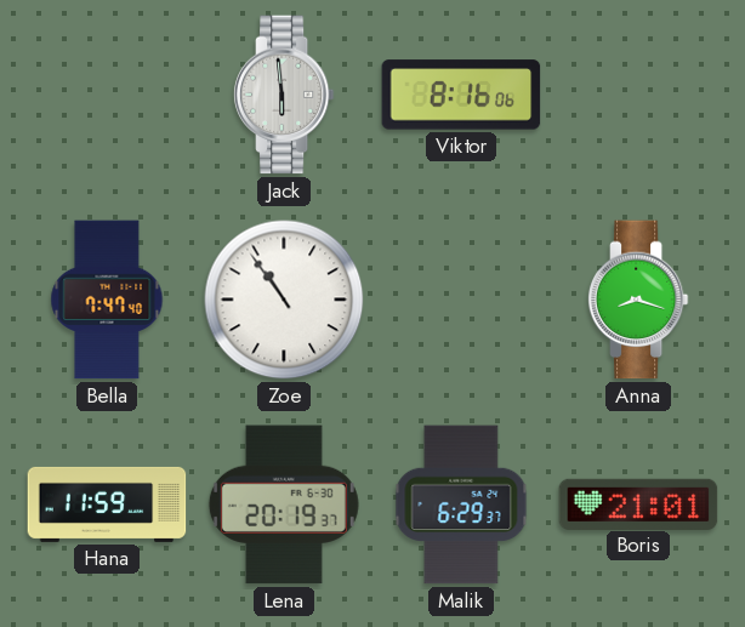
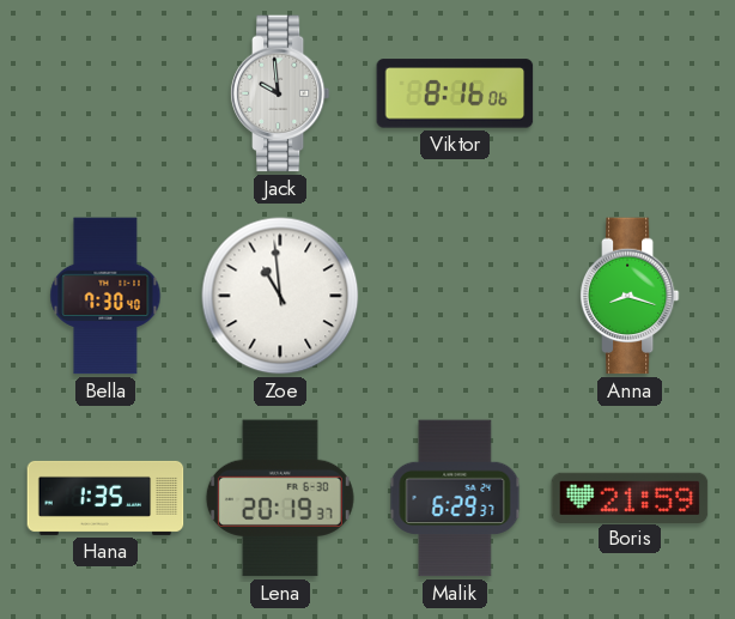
Jack: 5:59 -> 9:59
Bella: 7:47 -> 7:30
Zoe: 10:54 -> 10:59
Hana: 11:59 -> 1:35
Boris: 21:01 -> 21:59
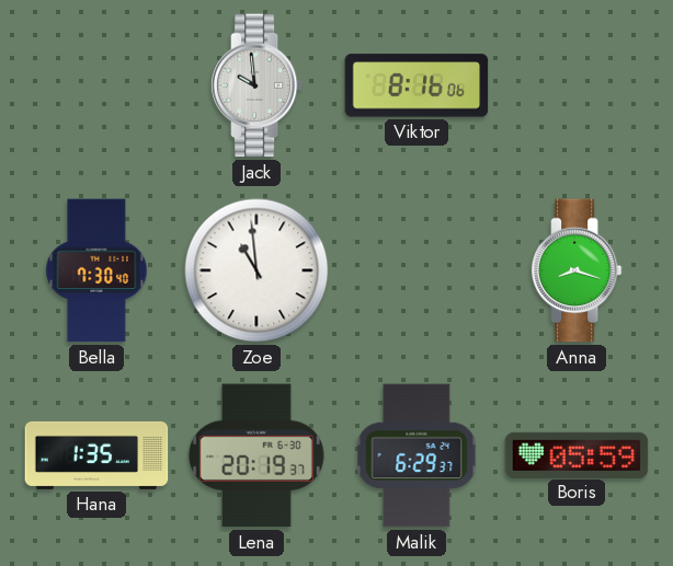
Boris: 21:59 -> 05:59
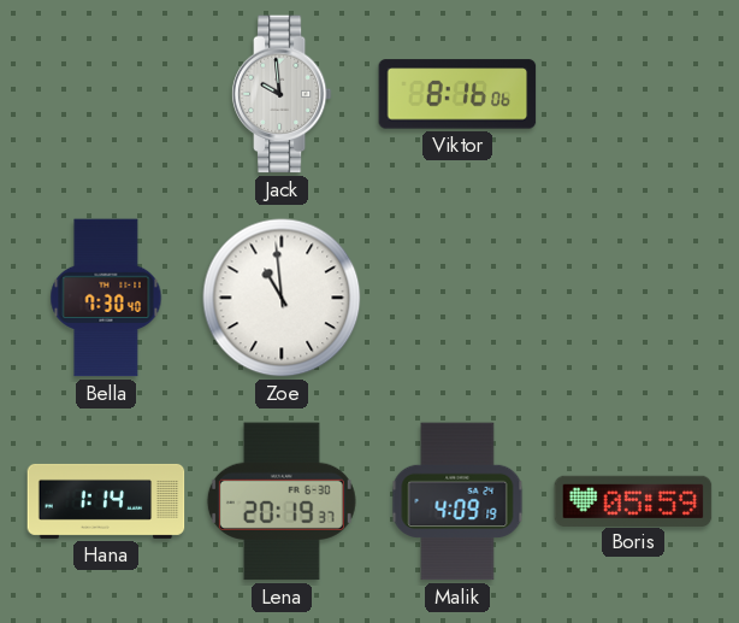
Anna: 8:18 -> none
Hana: 1:35 -> 1:14
Malik: 6:29 -> 4:09
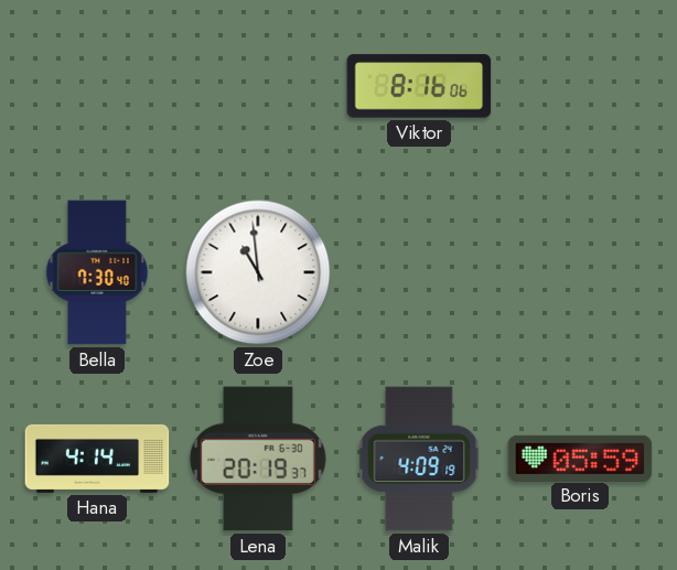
Jack: 9:59 -> none
Hana: 1:14 -> 4:14
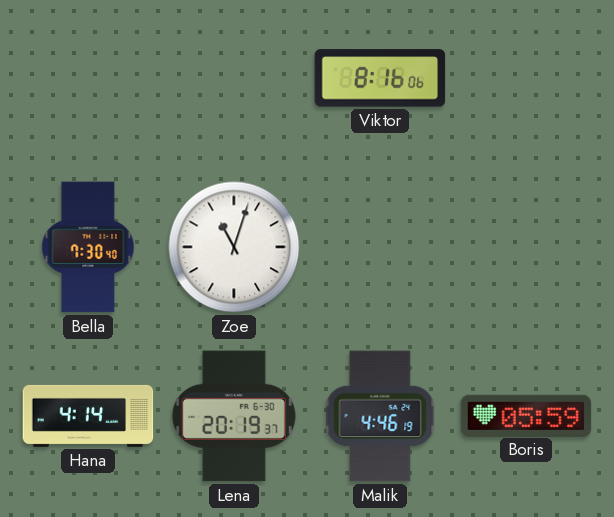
Zoe: 10:59 -> 11:03
Malik: 4:09 -> 4:46
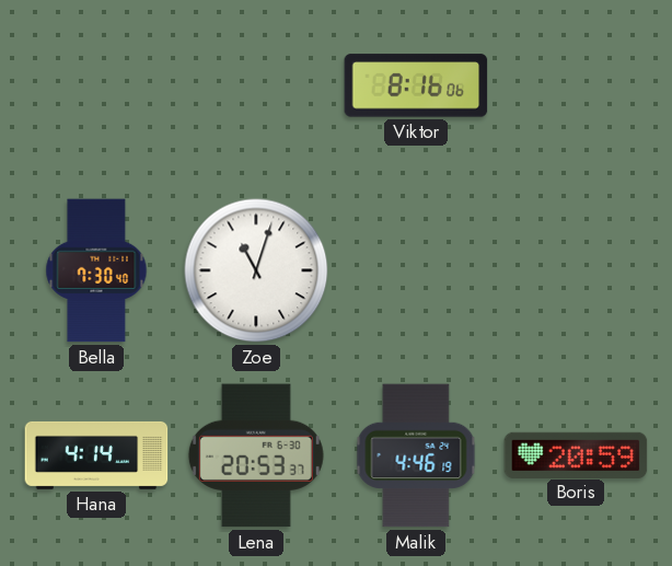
Lena: 20:19 -> 20:53
Boris: 05:59 -> 20:59
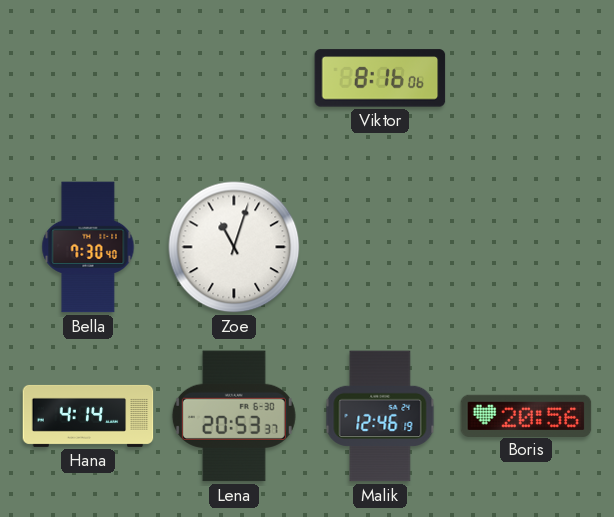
Malik: 4:46 -> 12:46
Boris: 20:59 -> 20:56
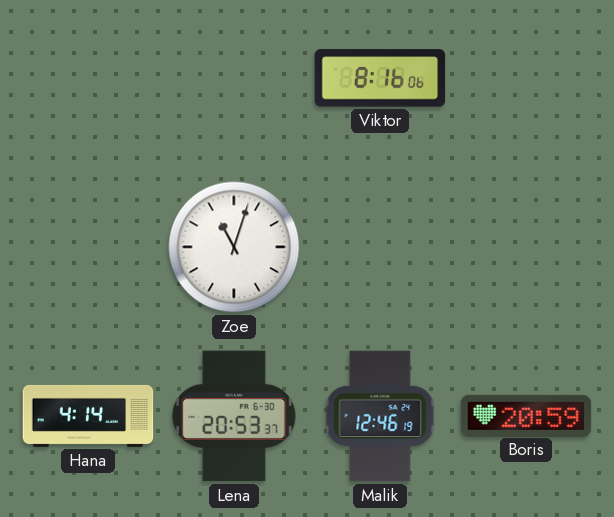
Bella: 7:30 -> none
Boris: 20:56 -> 20:59
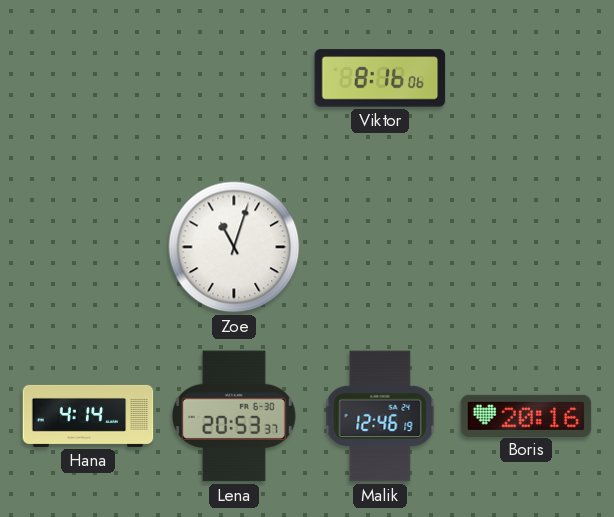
Boris: 20:59 -> 20:16
